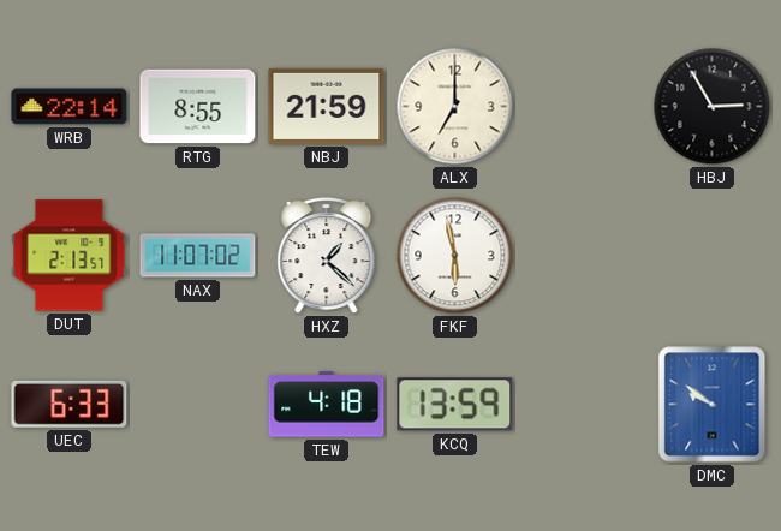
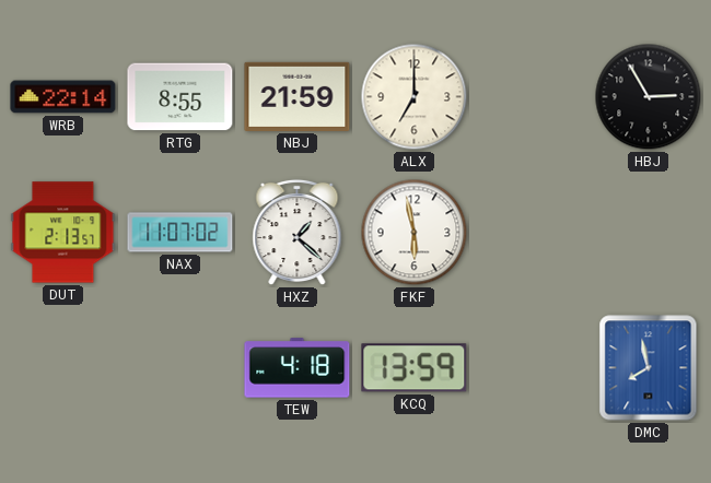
UEC: 6:33 -> none
DMC: 9:51 -> 7:58
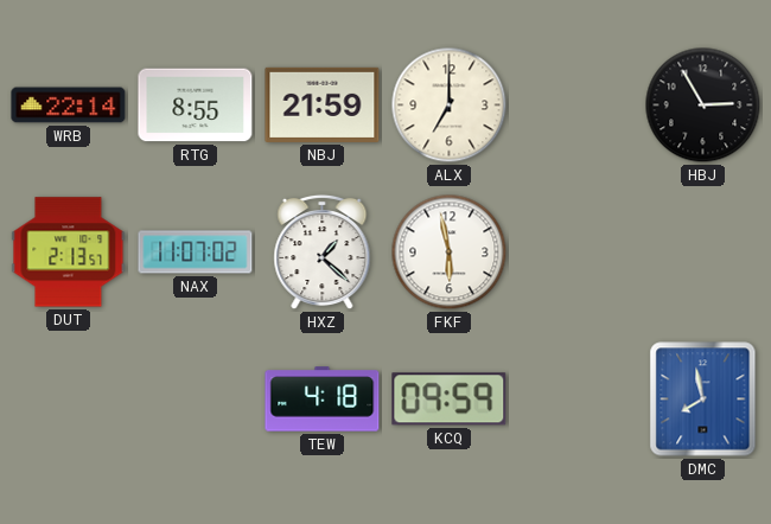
KCQ: 13:59 -> 09:59
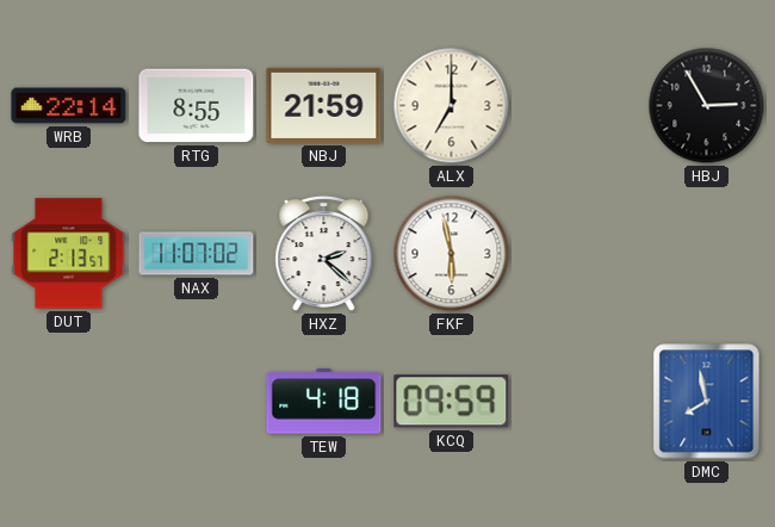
HXZ: 1:22 -> 2:22
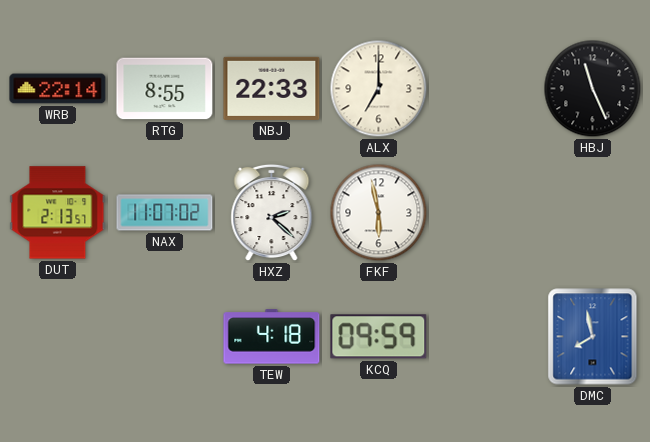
NBJ: 21:59 -> 22:33
HBJ: 2:55 -> 11:26
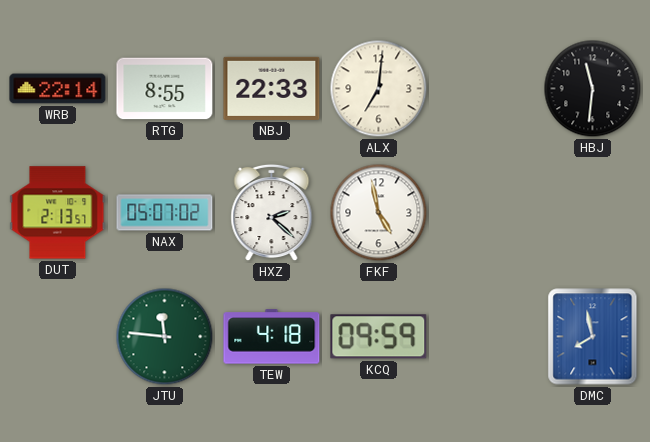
ALX: 7:00 -> 7:01
HBJ: 11:26 -> 11:31
NAX: 11:07 -> 05:07
FKF: 5:58 -> 4:58
JTU: none -> 11:46
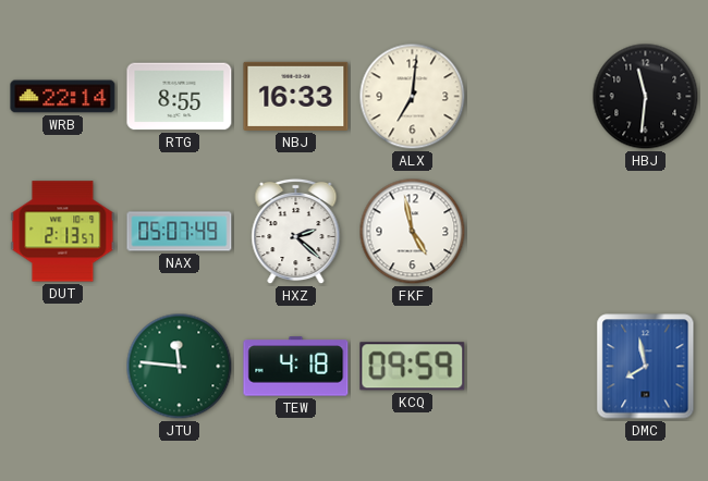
NBJ: 22:33 -> 16:33
NAX: 05:07:02 -> 05:07:49
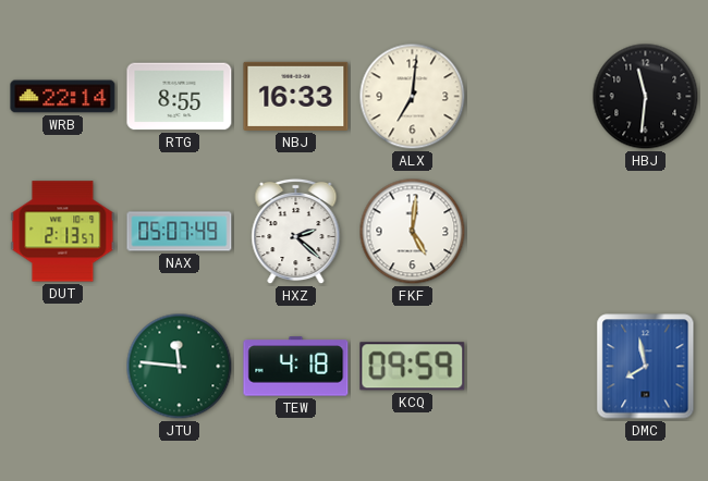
FKF: 4:58 -> 5:01
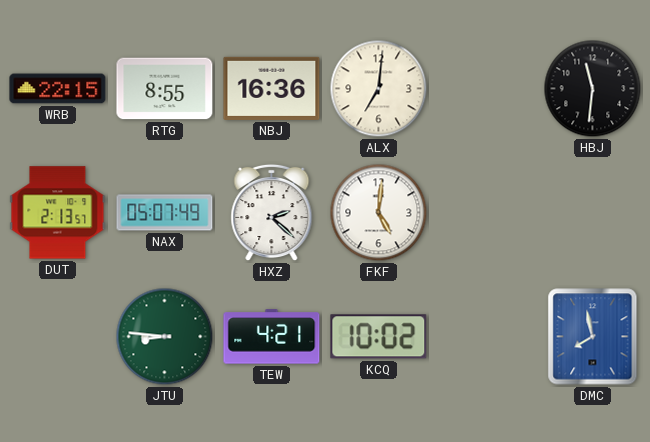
WRB: 22:14 -> 22:15
NBJ: 16:33 -> 16:36
JTU: 11:46 -> 8:46
TEW: 4:18 -> 4:21
KCQ: 09:59 -> 10:02
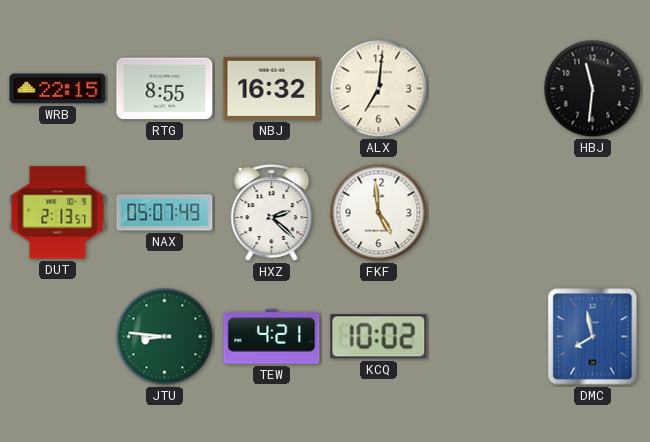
NBJ: 16:36 -> 16:32
FKF: 5:01 -> 4:59
